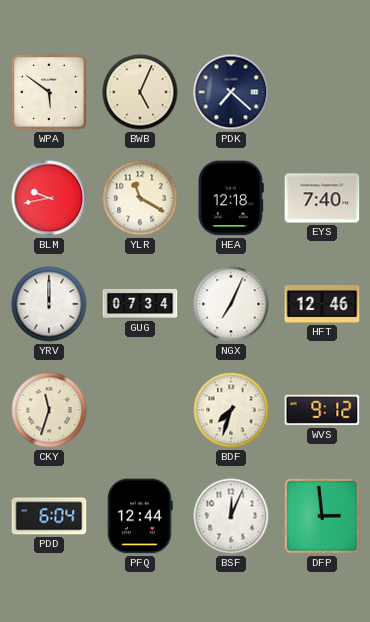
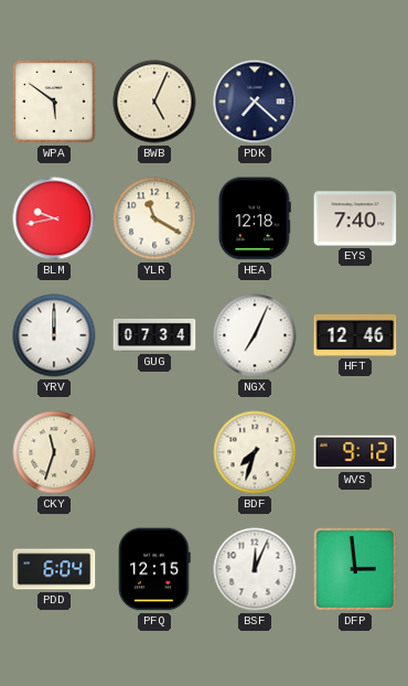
PFQ: 12:44 -> 12:15
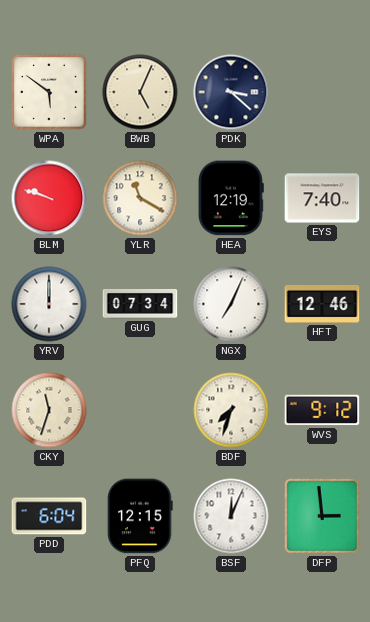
PDK: 7:22 -> 3:22
BLM: 9:43 -> 9:48
HEA: 12:18 -> 12:19
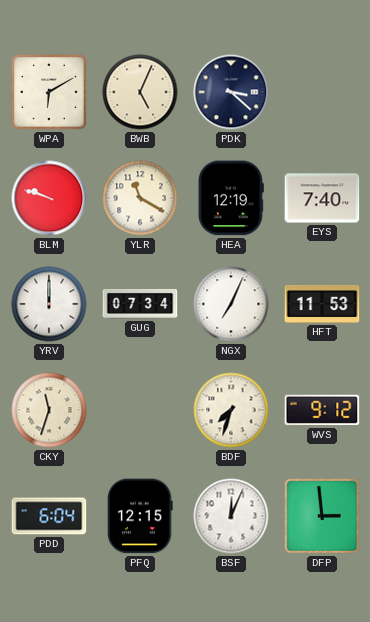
WPA: 5:51 -> 6:10
HFT: 12:46 -> 11:53
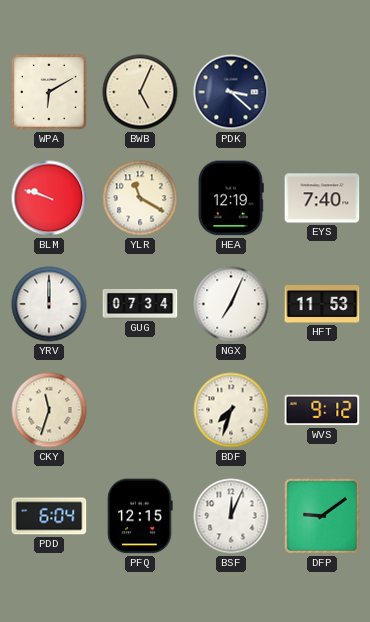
DFP: 2:59 -> 9:09
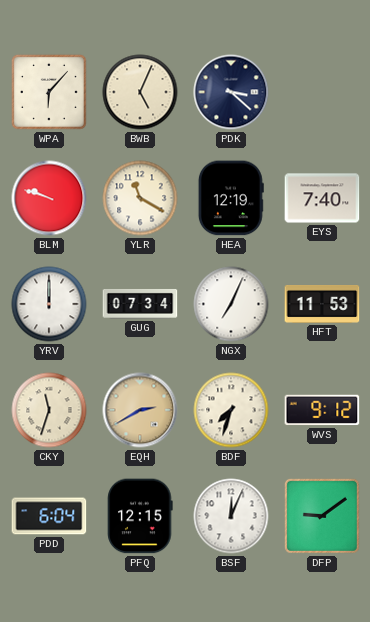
WPA: 6:10 -> 6:07
EQH: none -> 2:40
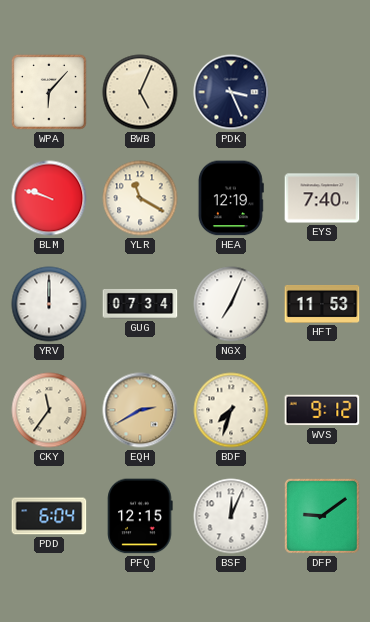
PDK: 3:22 -> 3:26
CKY: 11:33 -> 11:36
